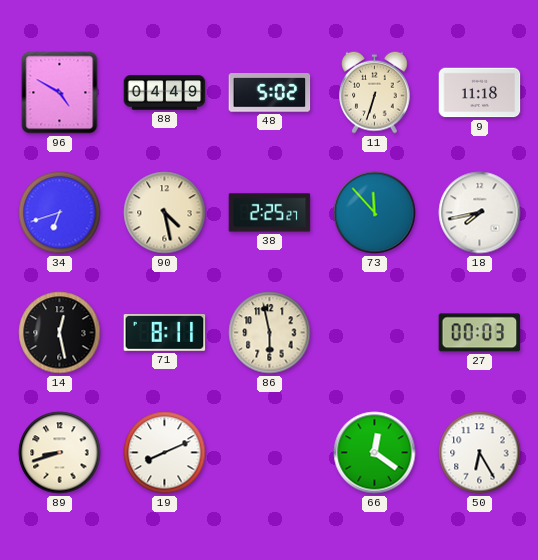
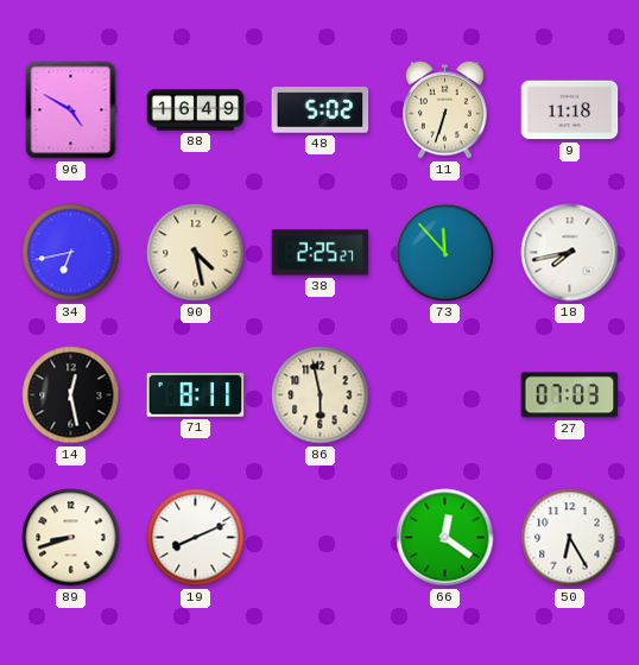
88: 04:49 -> 16:49
34: 6:42 -> 6:43
27: 00:03 -> 07:03
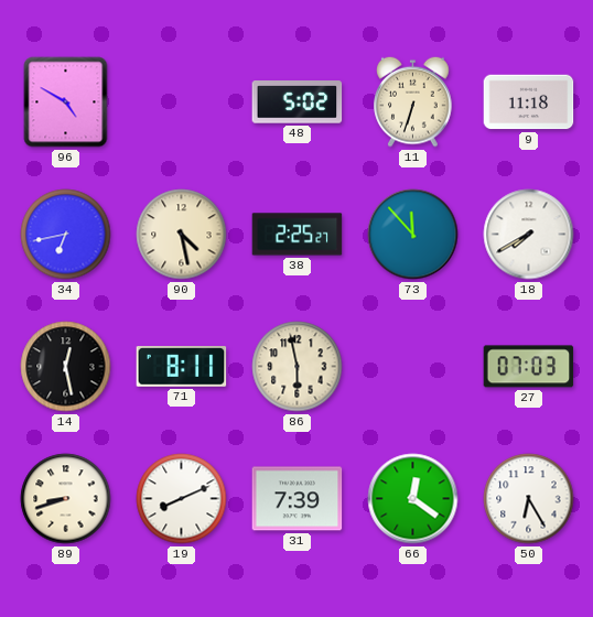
88: 16:49 -> none
18: 7:43 -> 7:40
31: none -> 7:39
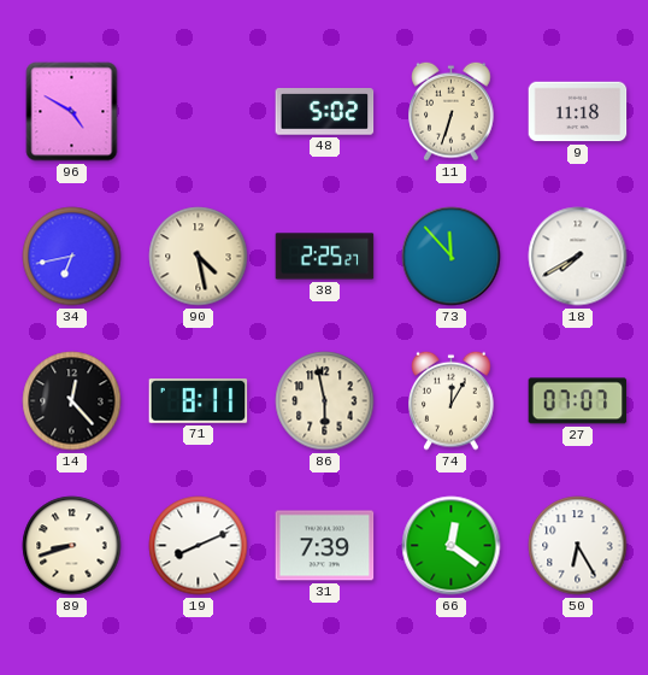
14: 12:28 -> 12:23
74: none -> 12:05
27: 07:03 -> 07:07
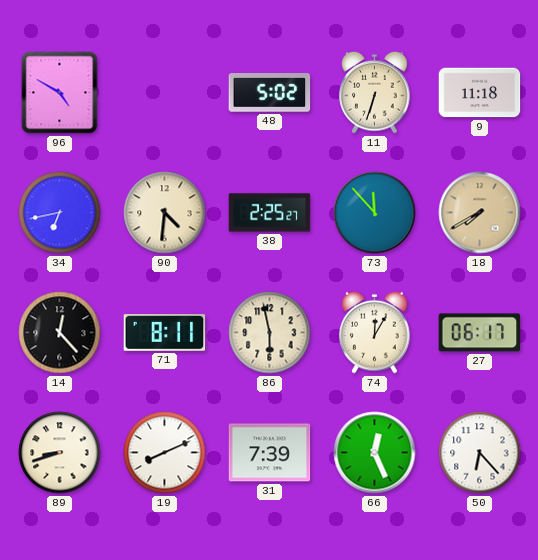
90: 4:28 -> 4:31
18 dial: white -> champagne
27: 07:07 -> 06:17
66: 12:21 -> 12:26
50: 6:25 -> 6:23
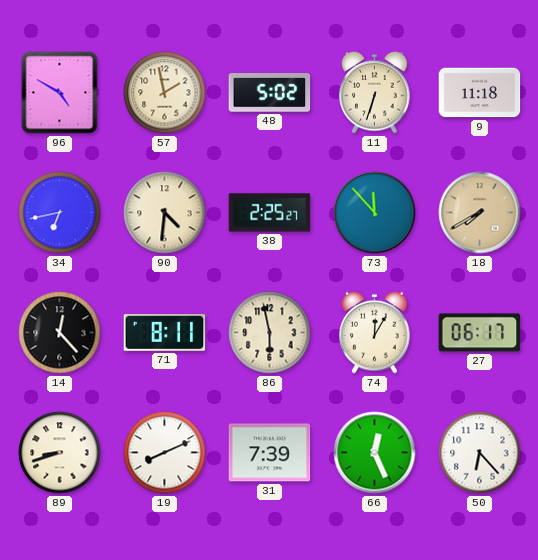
57: none -> 1:58
